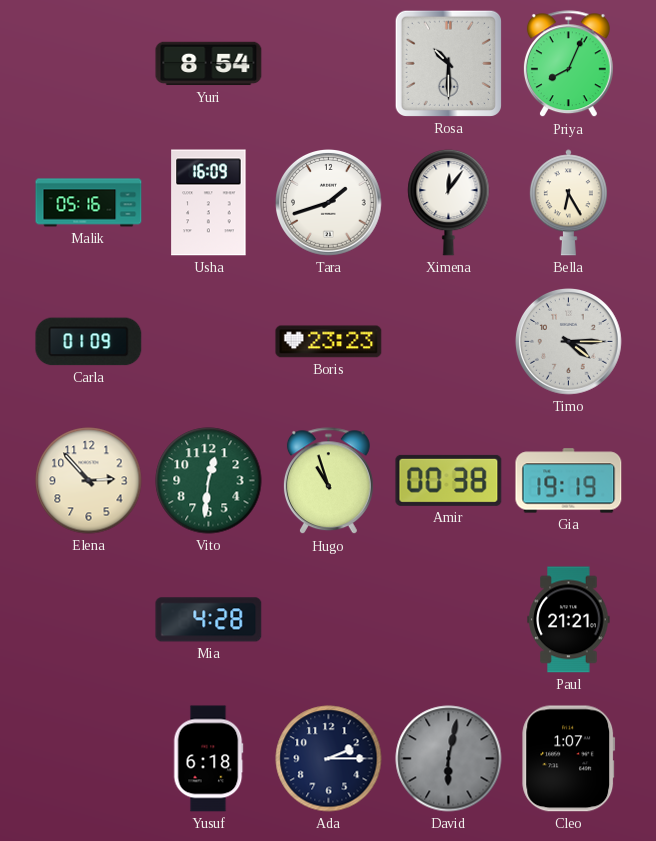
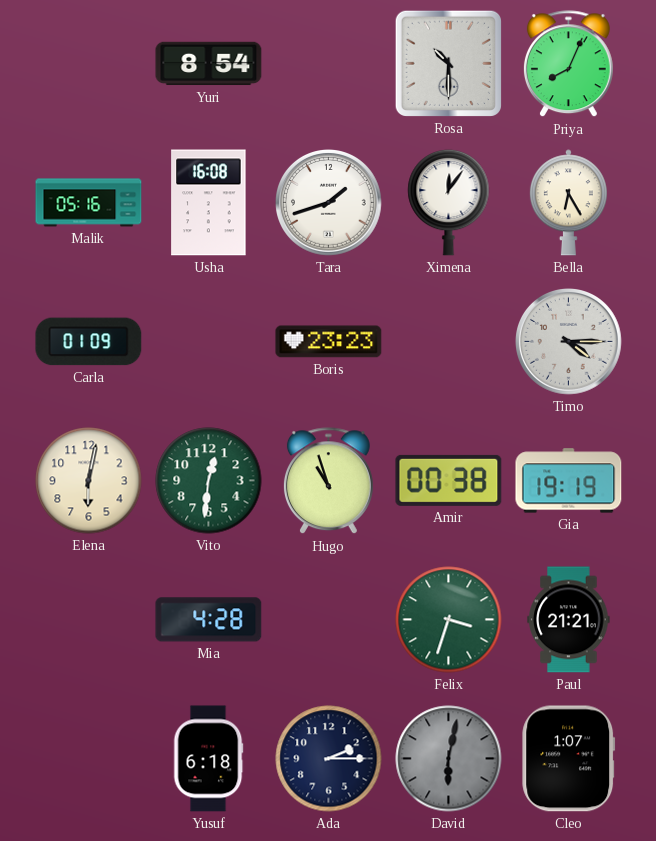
Usha: 16:09 -> 16:08
Elena: 2:53 -> 6:02
Felix: none -> 3:33
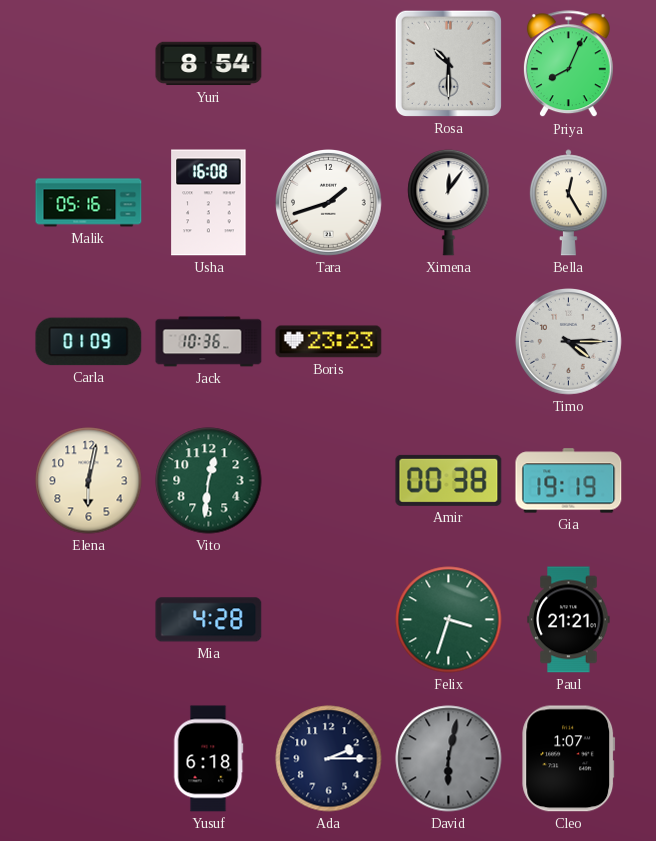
Bella: 6:25 -> 12:25
Jack: none -> 10:36
Hugo: 10:57 -> none
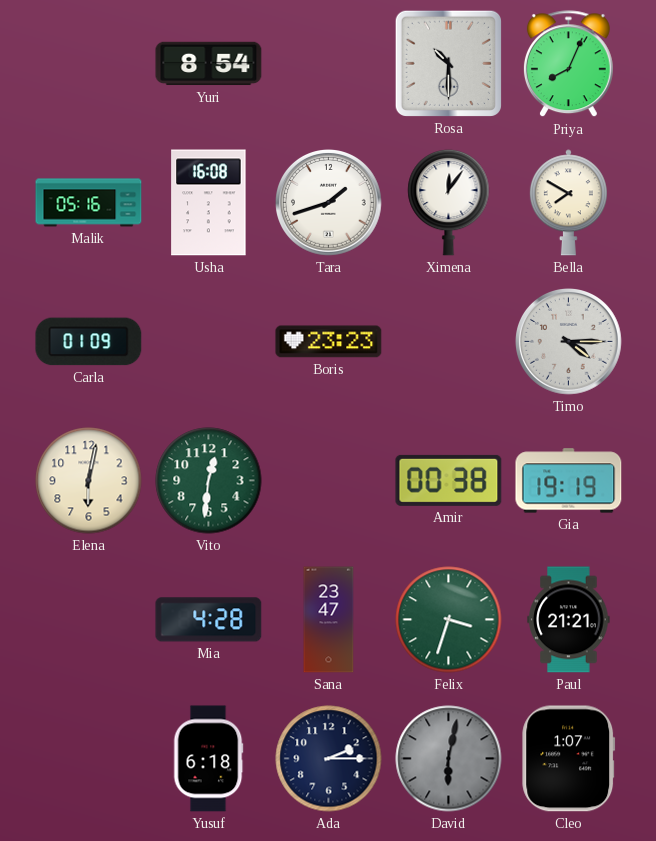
Bella: 12:25 -> 7:50
Jack: 10:36 -> none
Sana: none -> 23:47
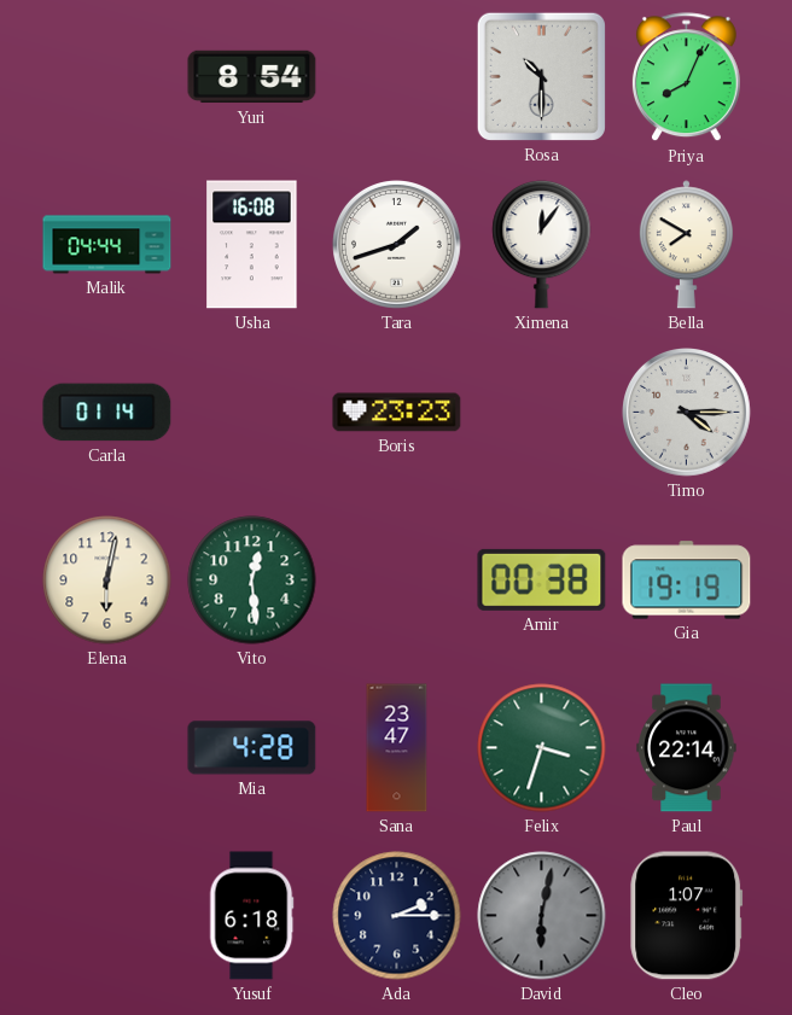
Malik: 05:16 -> 04:44
Carla: 01:09 -> 01:14
Vito: 12:31 -> 12:29
Paul: 21:21 -> 22:14
